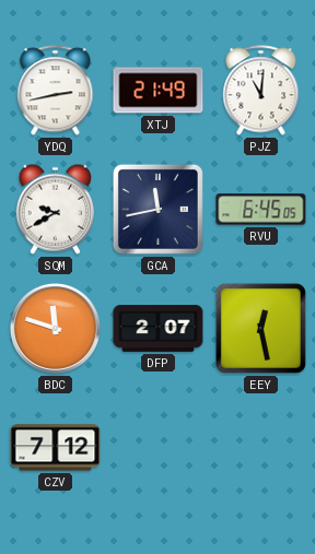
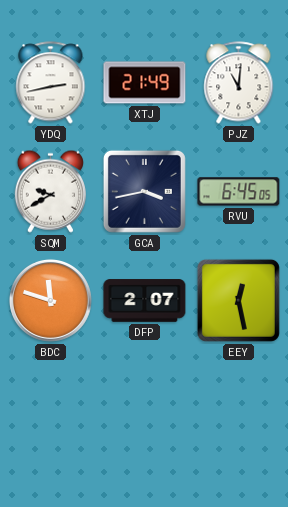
GCA: 11:43 -> 3:43
CZV: 7:12 -> none
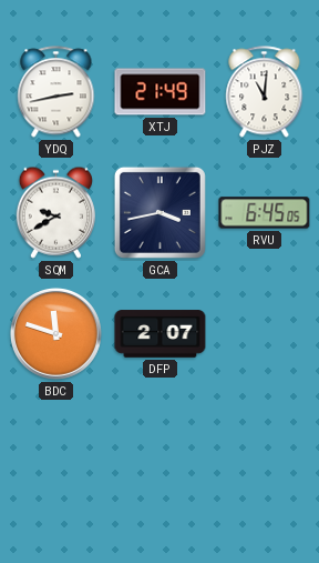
EEY: 12:28 -> none
